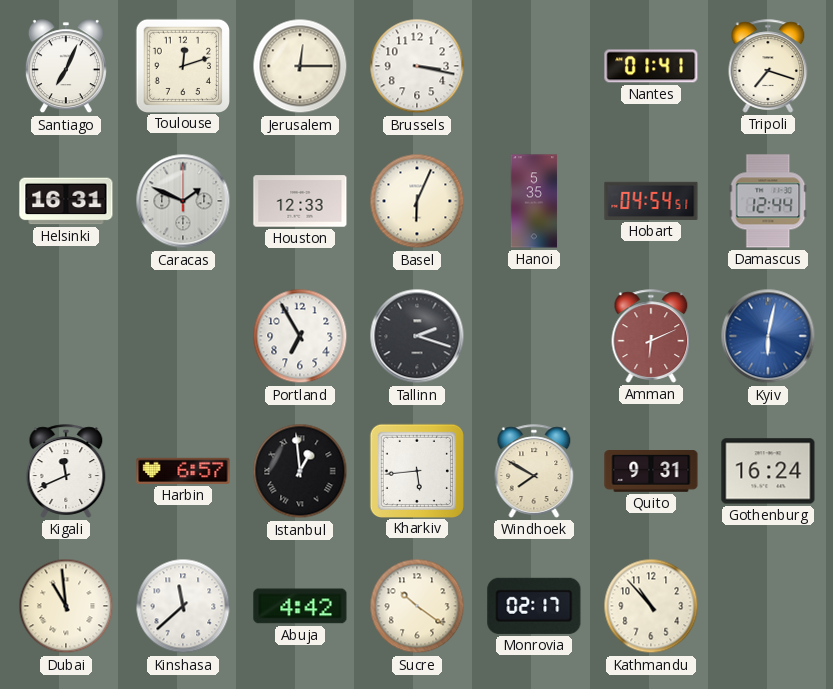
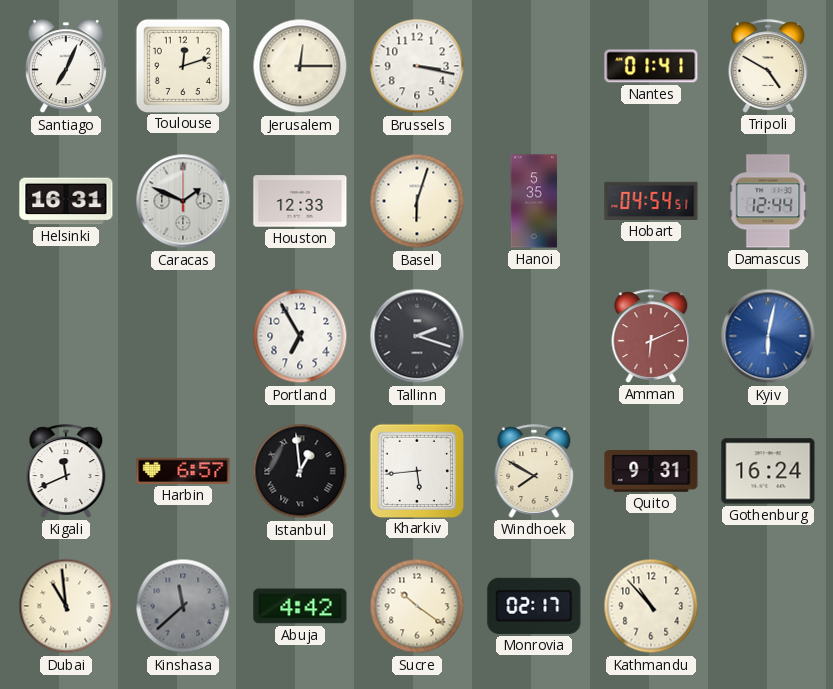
Tripoli: 7:18 -> 4:50
Basel: 6:04 -> 6:03
Kinshasa dial: white -> grey
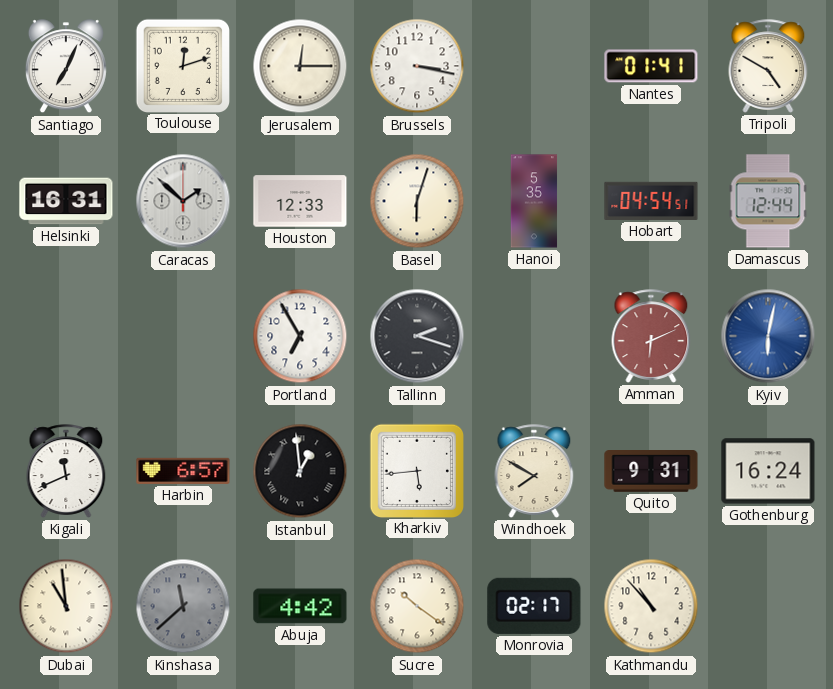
Caracas: 1:49 -> 1:52
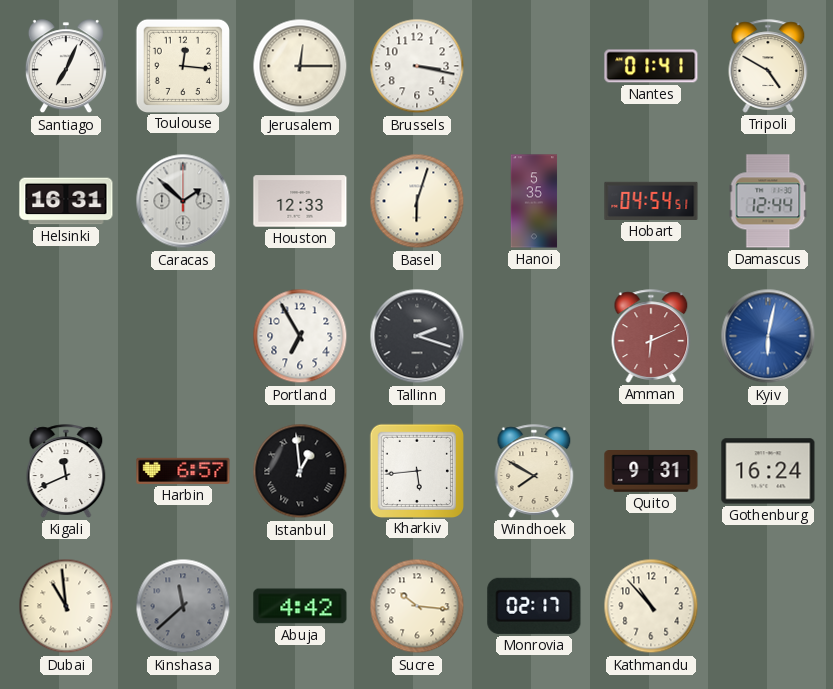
Toulouse: 12:12 -> 12:16
Sucre: 10:21 -> 10:16
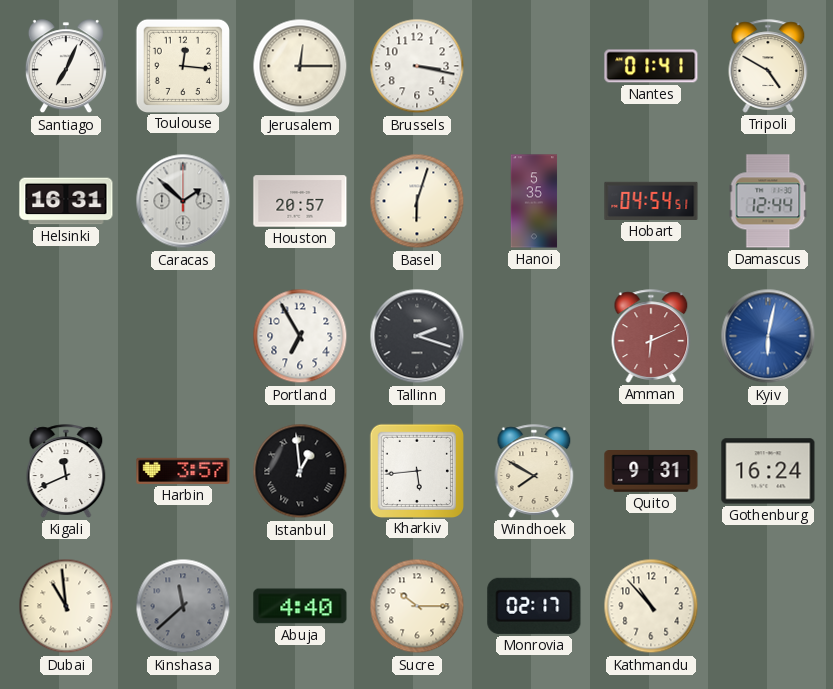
Houston: 12:33 -> 20:57
Harbin: 6:57 -> 3:57
Abuja: 4:42 -> 4:40
Sucre: 10:16 -> 10:15
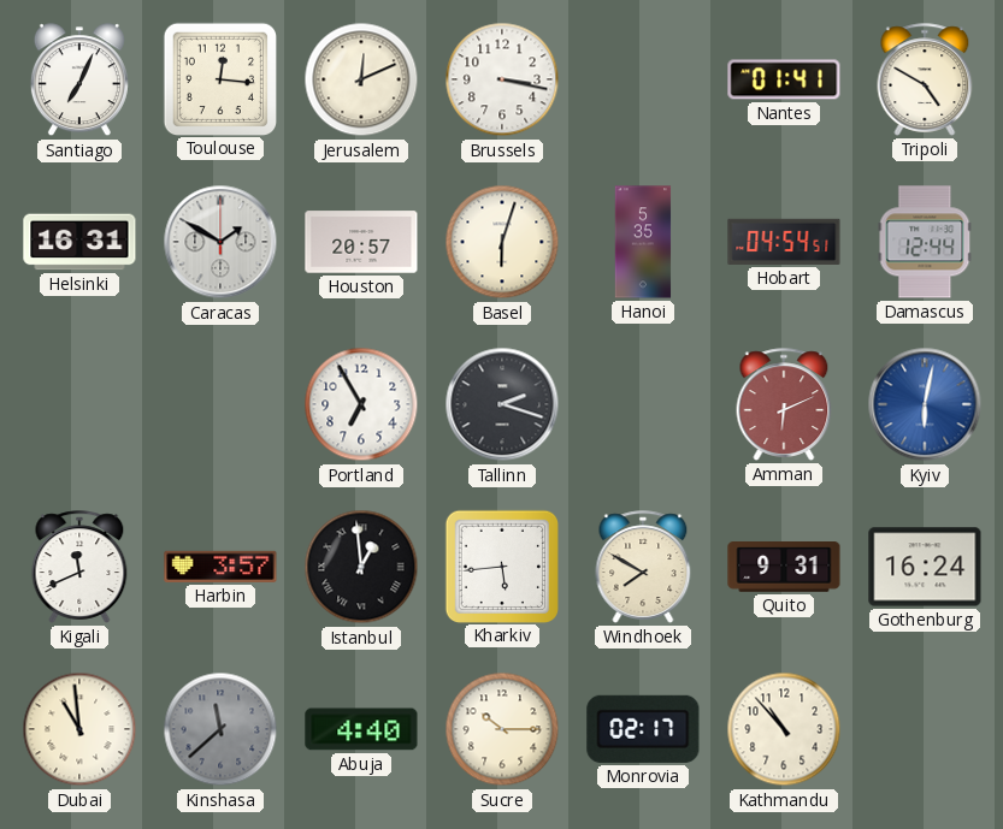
Jerusalem: 12:15 -> 12:11
Caracas: 1:52 -> 1:50
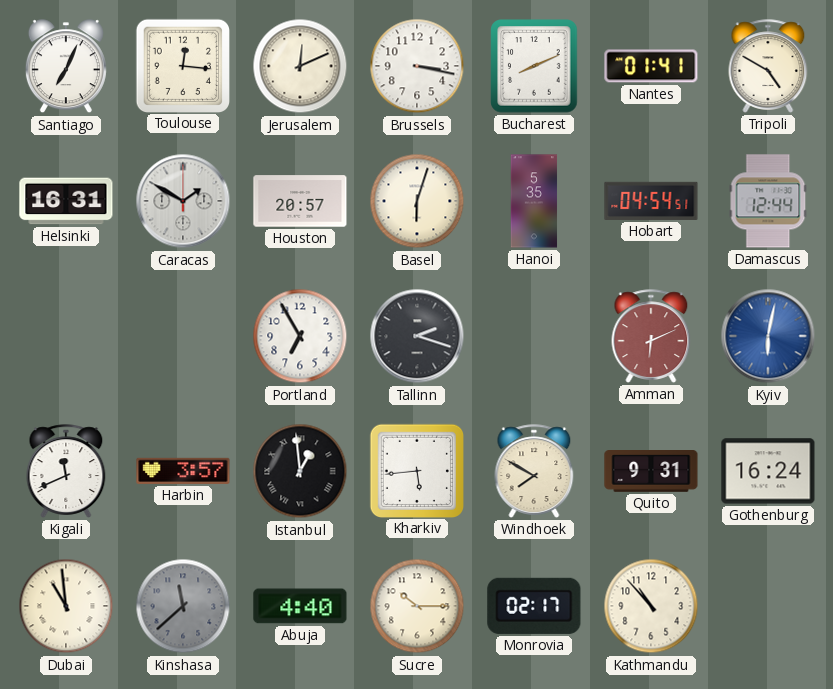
Bucharest: none -> 8:11
